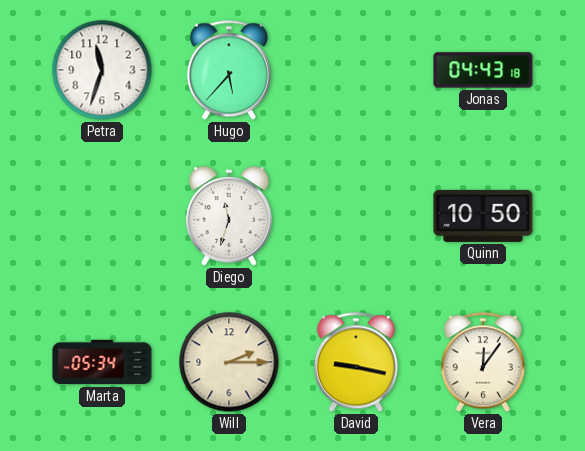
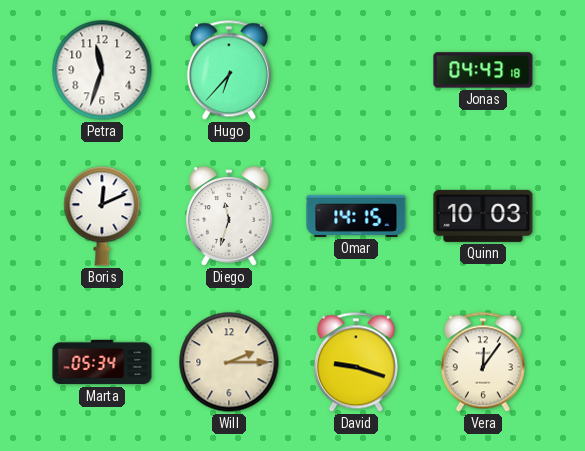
Hugo: 5:37 -> 6:37
Boris: none -> 12:11
Omar: none -> 14:15
Quinn: 10:50 -> 10:03
David: 9:17 -> 9:18
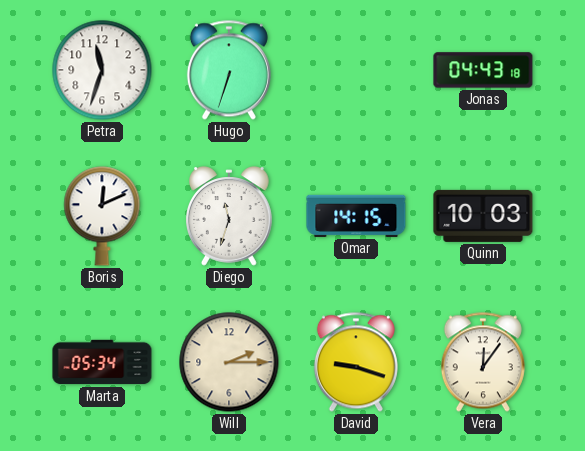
Hugo: 6:37 -> 6:33
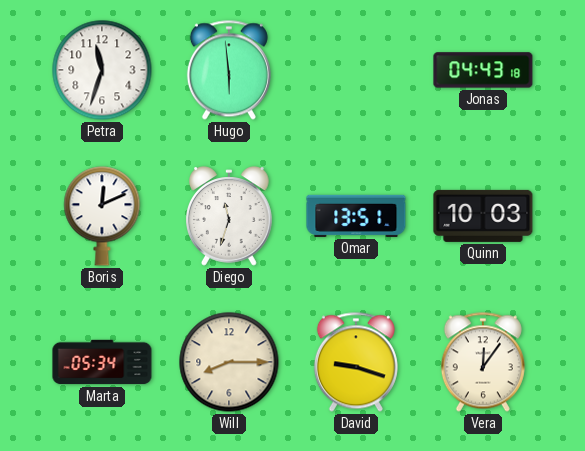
Hugo: 6:33 -> 5:59
Omar: 14:15 -> 13:51
Will: 2:15 -> 8:15
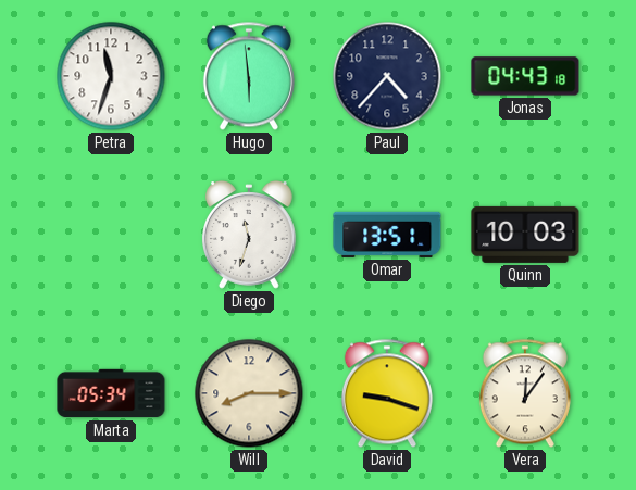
Paul: none -> 4:37
Boris: 12:11 -> none
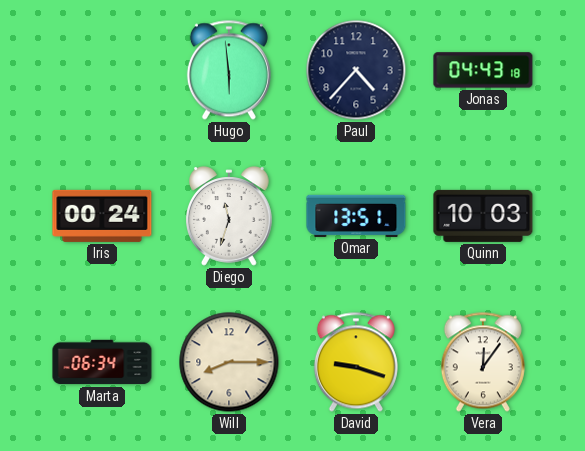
Petra: 11:33 -> none
Iris: none -> 00:24
Marta: 05:34 -> 06:34
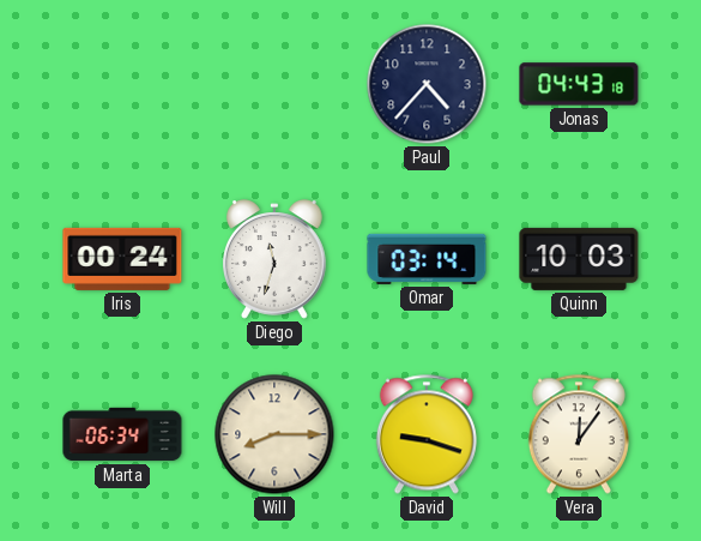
Hugo: 5:59 -> none
Omar: 13:51 -> 03:14
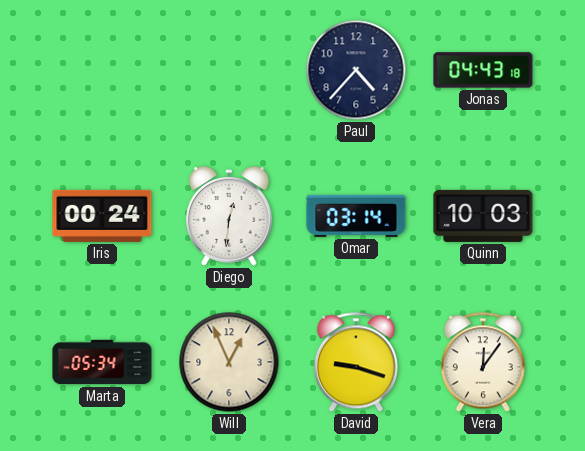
Diego: 11:33 -> 12:31
Marta: 06:34 -> 05:34
Will: 8:15 -> 12:56
